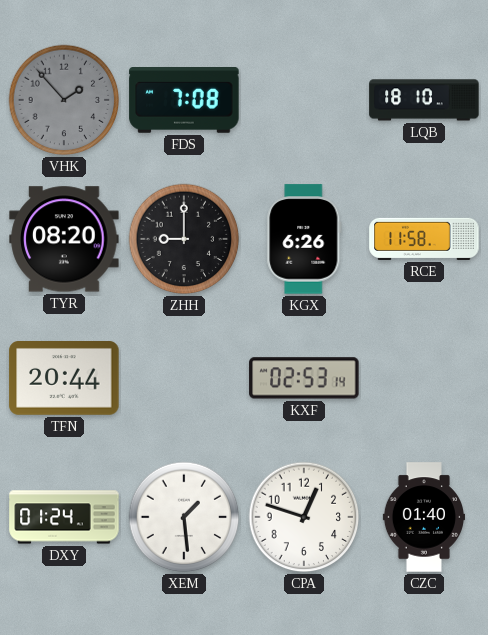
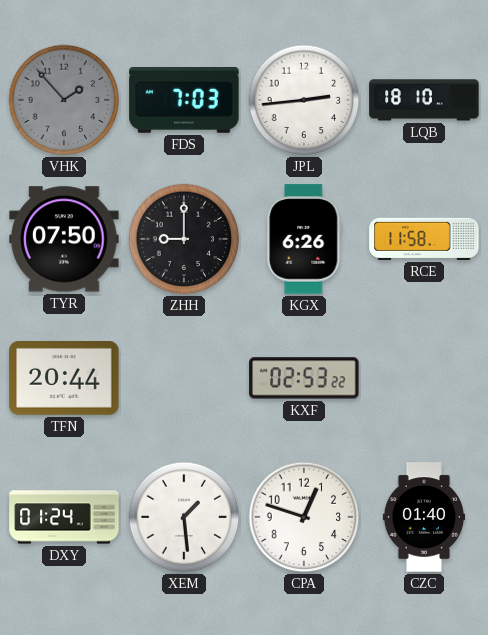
FDS: 7:08 -> 7:03
JPL: none -> 2:44
TYR: 08:20 -> 07:50
KXF: 02:53:14 -> 02:53:22
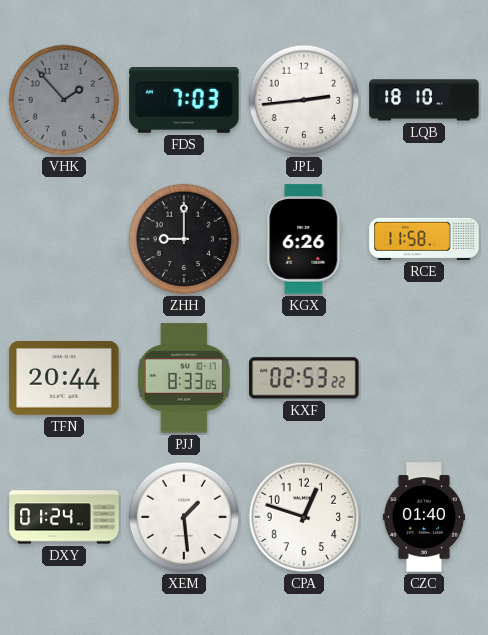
TYR: 07:50 -> none
PJJ: none -> 8:33
